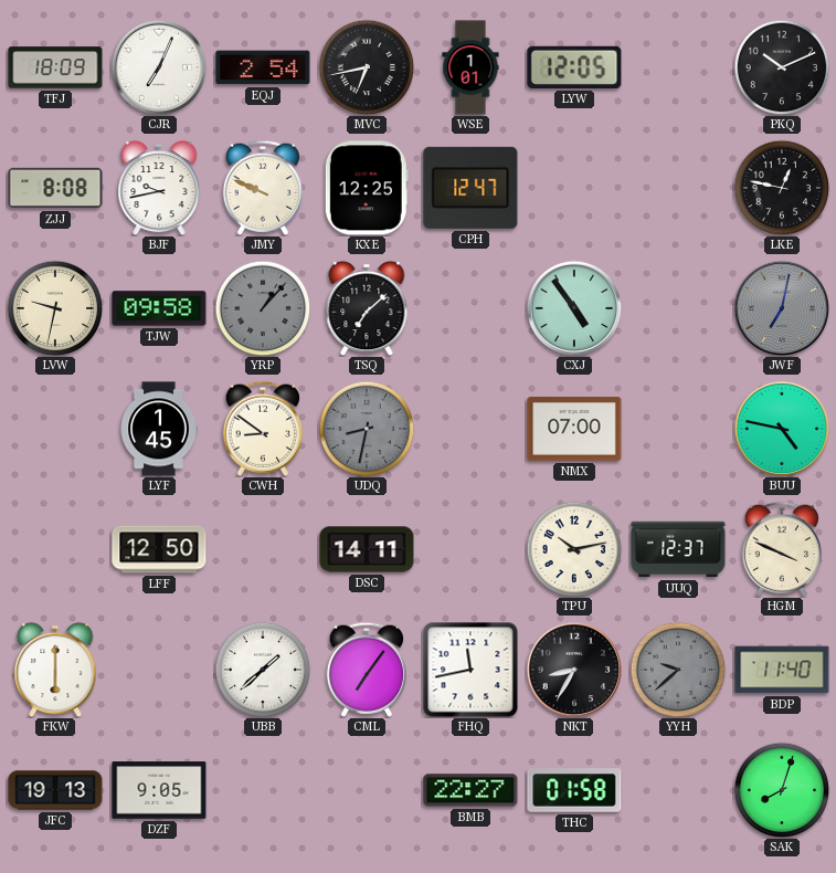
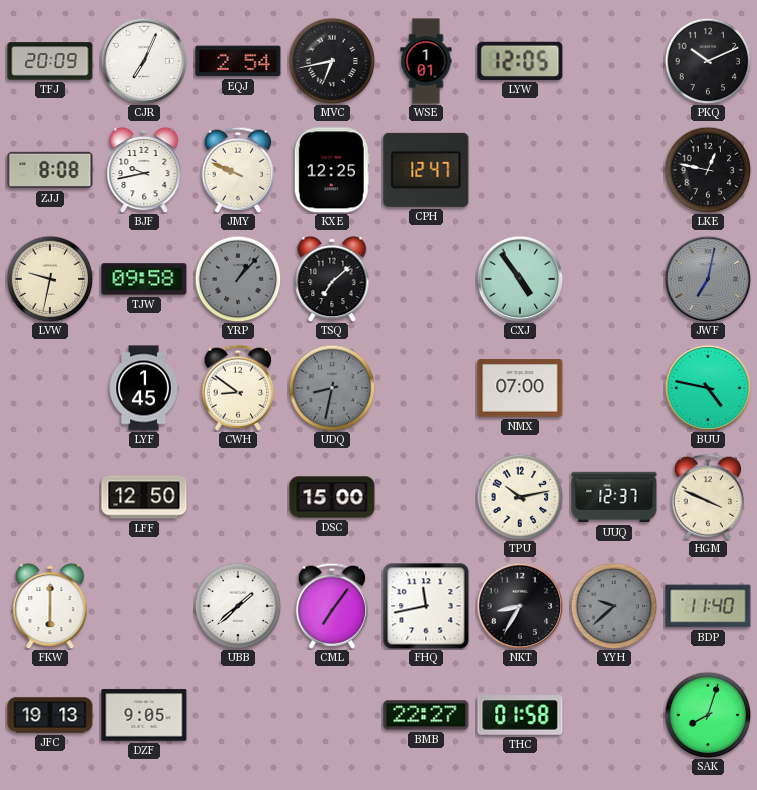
TFJ: 18:09 -> 20:09
DSC: 14:11 -> 15:00
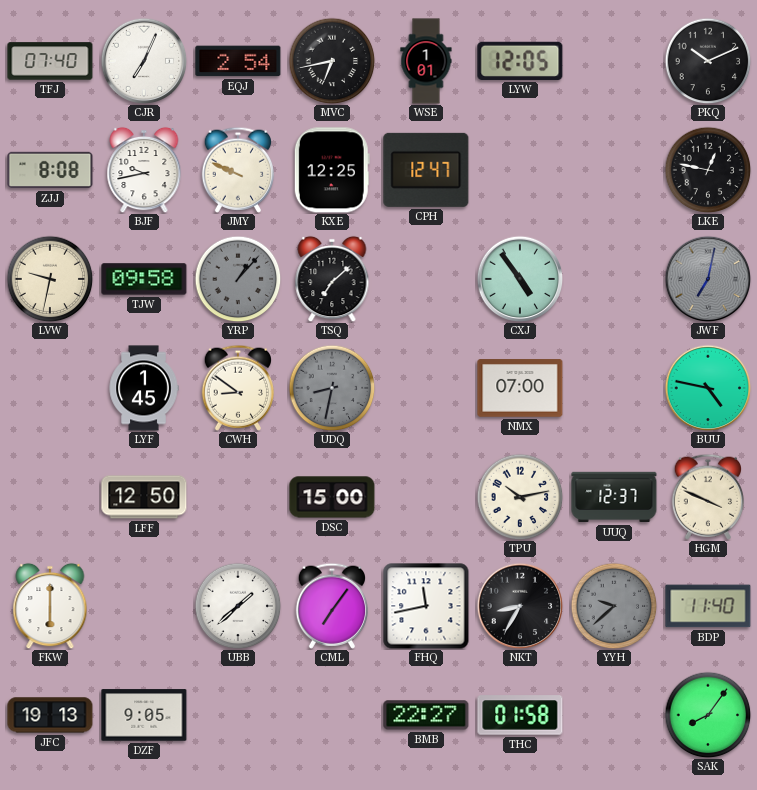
TFJ: 20:09 -> 07:40
SAK: 8:03 -> 8:06
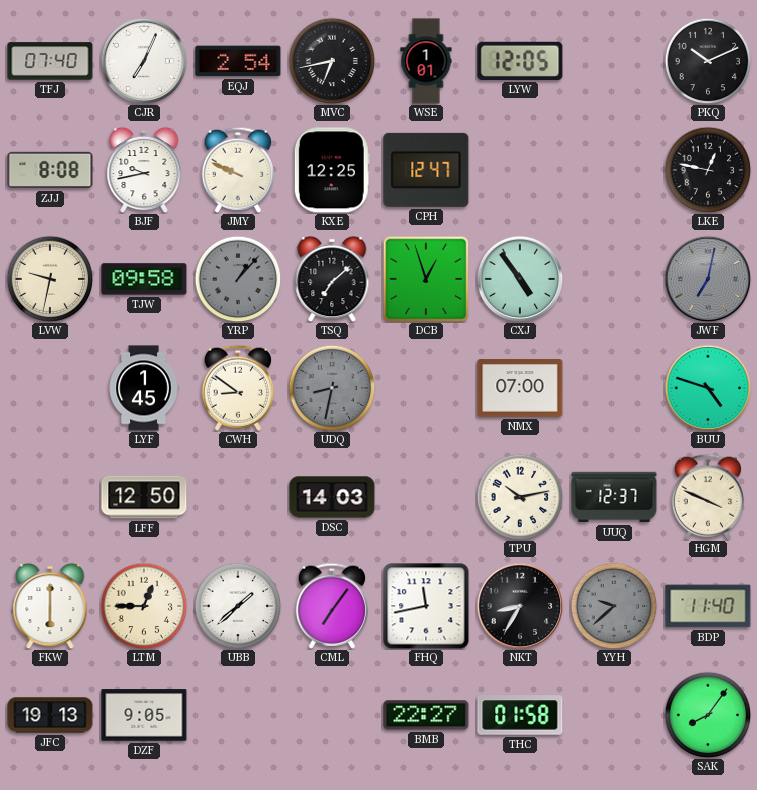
DCB: none -> 12:57
BUU: 4:47 -> 4:48
DSC: 15:00 -> 14:03
LTM: none -> 12:45
